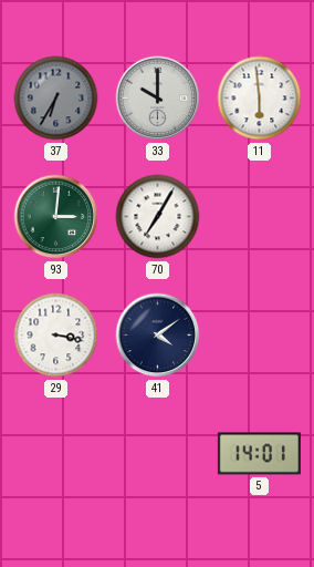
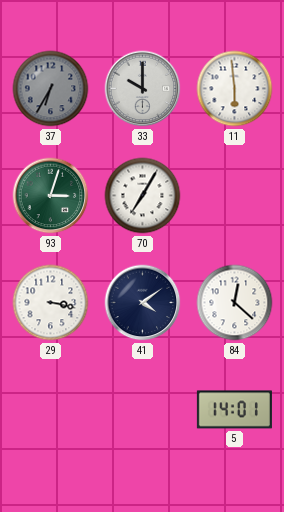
93: 3:01 -> 3:03
84: none -> 12:22
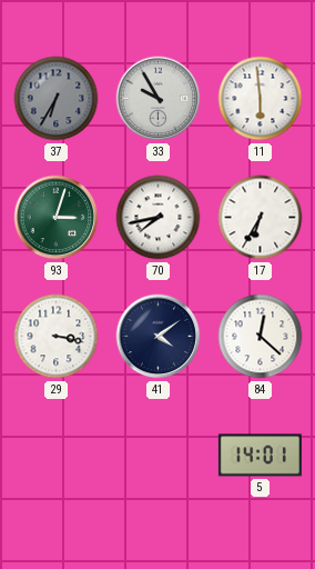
33: 10:00 -> 9:55
70: 7:05 -> 7:43
17: none -> 6:35
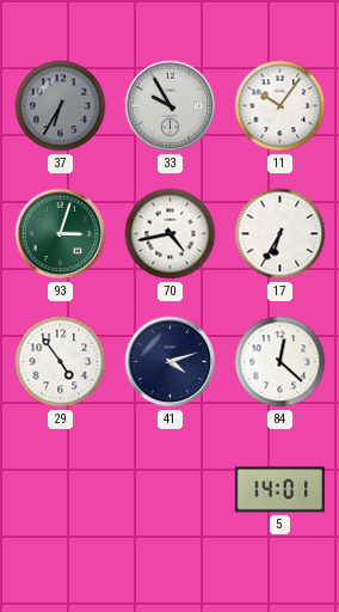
11: 5:59 -> 10:06
70: 7:43 -> 4:43
29: 3:17 -> 4:54
41: 4:09 -> 4:12
